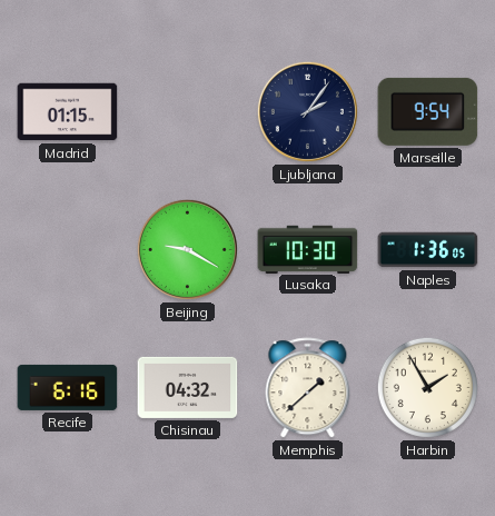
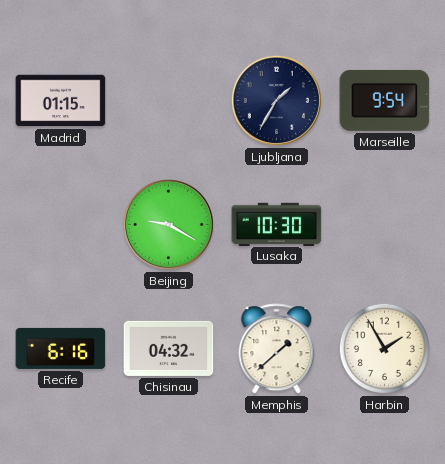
Ljubljana: 2:06 -> 1:35
Naples: 1:36 -> none
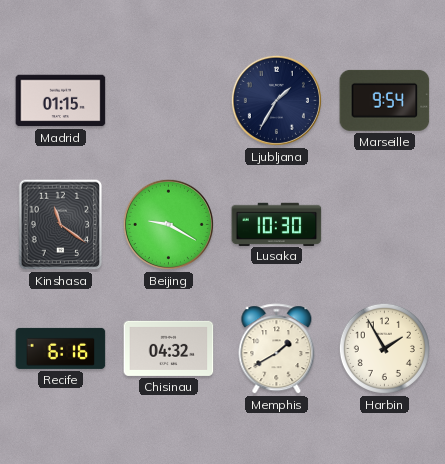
Kinshasa: none -> 11:21
Memphis: 1:38 -> 1:40
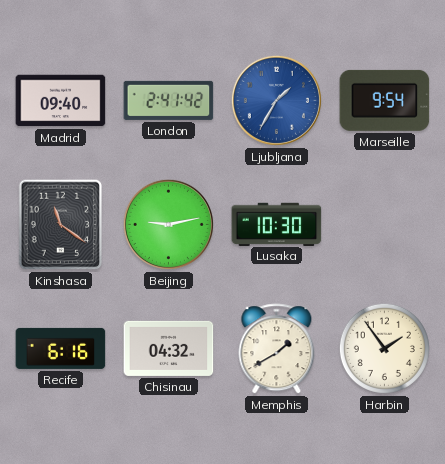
Madrid: 01:15 -> 09:40
London: none -> 2:41
Ljubljana dial: navy -> blue
Beijing: 9:20 -> 9:13
Harbin: 1:55 -> 1:54
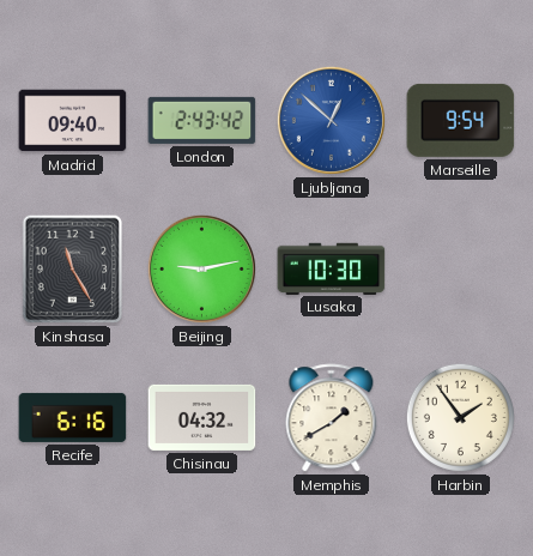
London: 2:41 -> 2:43
Ljubljana: 1:35 -> 12:52
Kinshasa: 11:21 -> 11:25
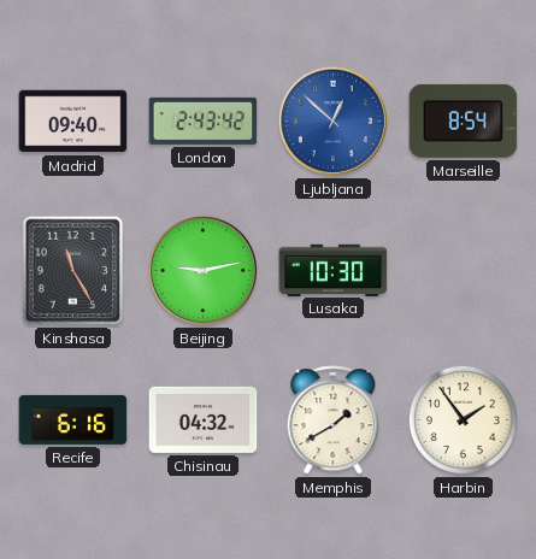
Marseille: 9:54 -> 8:54
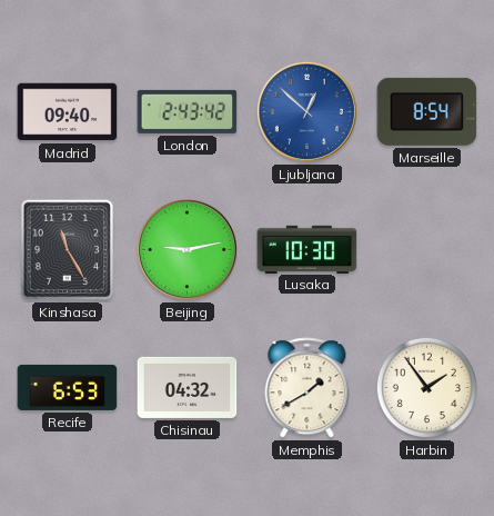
Recife: 6:16 -> 6:53
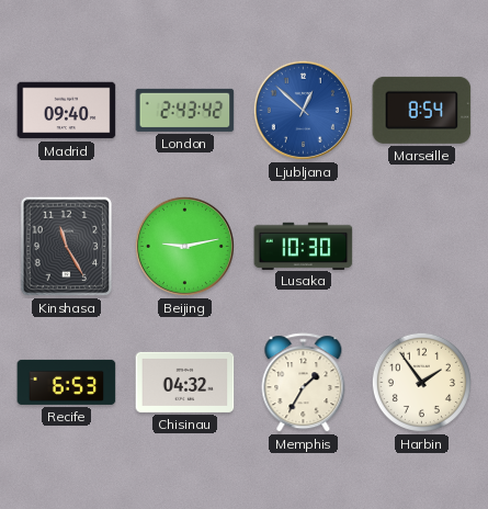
Memphis: 1:40 -> 1:35
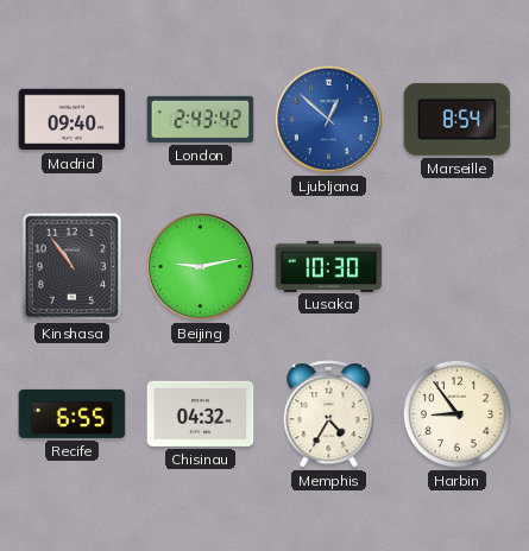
Kinshasa: 11:25 -> 10:54
Recife: 6:53 -> 6:55
Memphis: 1:35 -> 4:35
Harbin: 1:54 -> 8:54
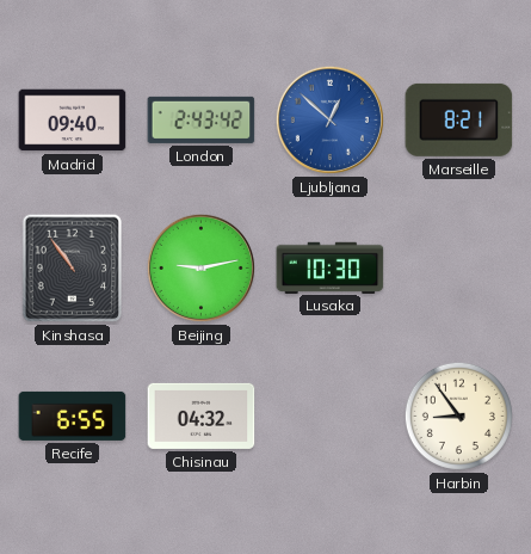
Marseille: 8:54 -> 8:21
Memphis: 4:35 -> none
